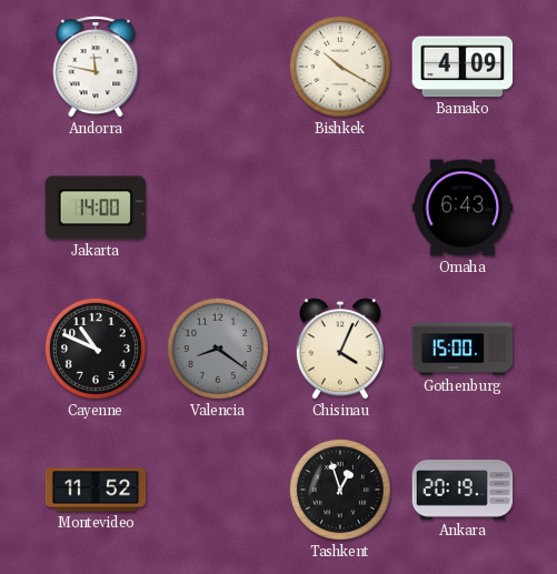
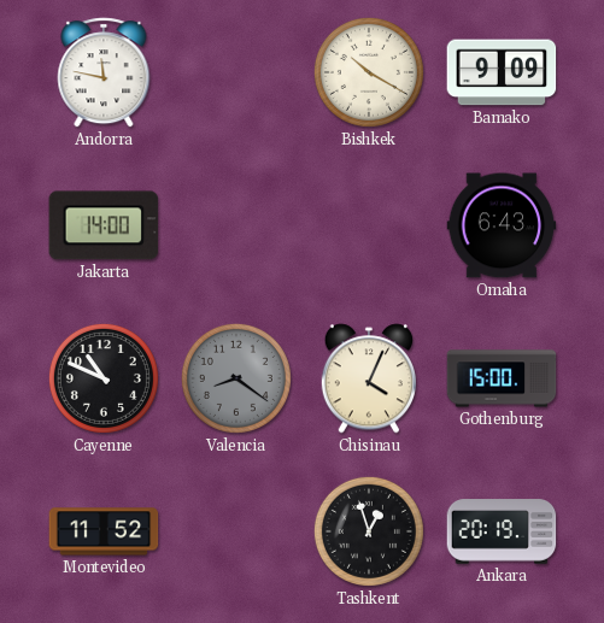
Bamako: 4:09 -> 9:09
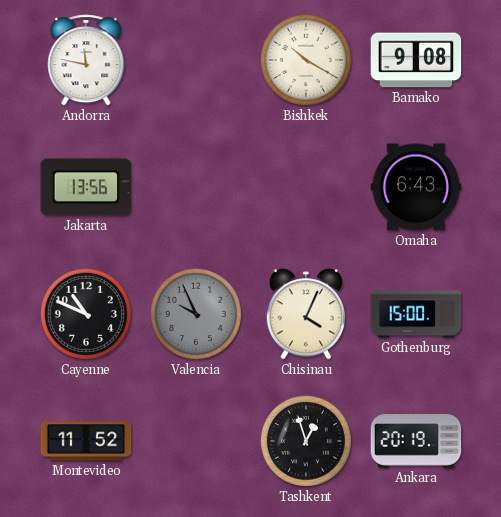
Bamako: 9:09 -> 9:08
Jakarta: 14:00 -> 13:56
Valencia: 8:21 -> 9:56
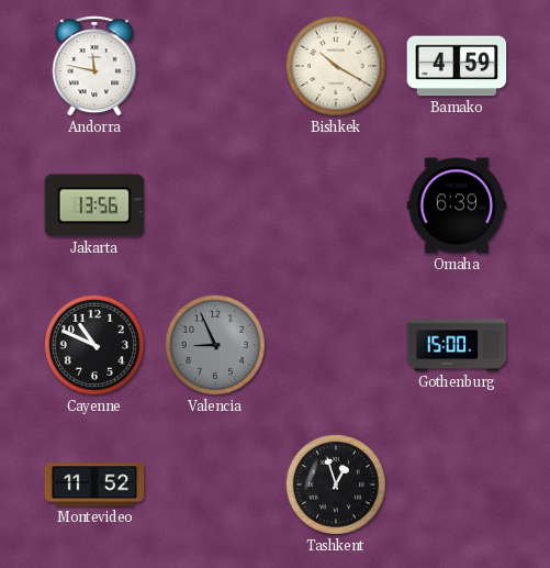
Bamako: 9:08 -> 4:59
Omaha: 6:43 -> 6:39
Valencia: 9:56 -> 8:56
Chisinau: 4:04 -> none
Ankara: 20:19 -> none
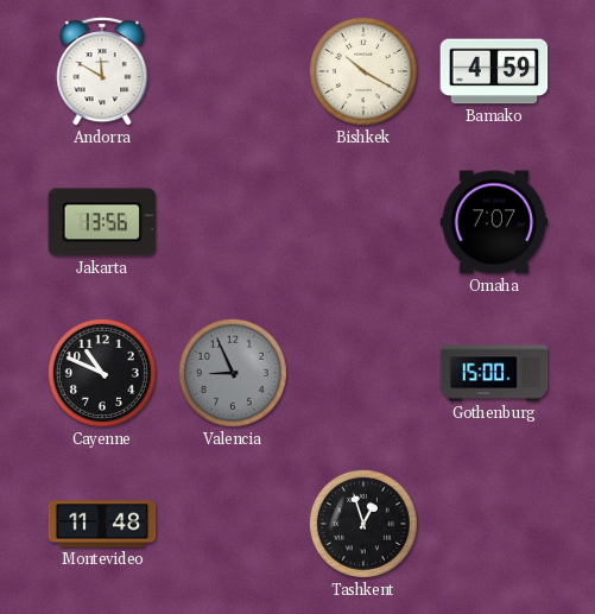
Andorra: 11:47 -> 11:50
Omaha: 6:39 -> 7:07
Montevideo: 11:52 -> 11:48
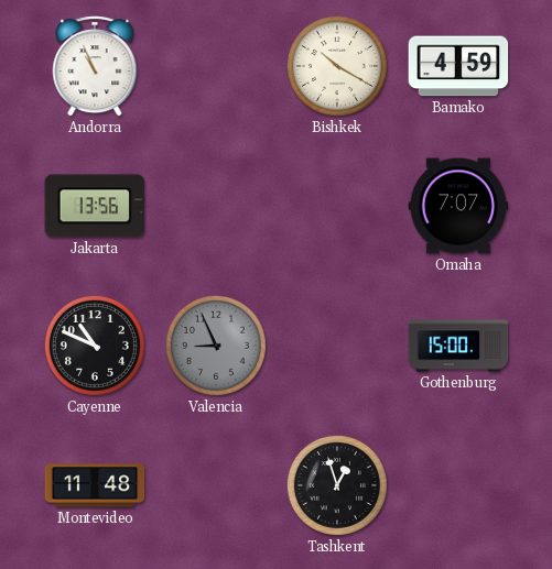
Andorra: 11:50 -> 10:56
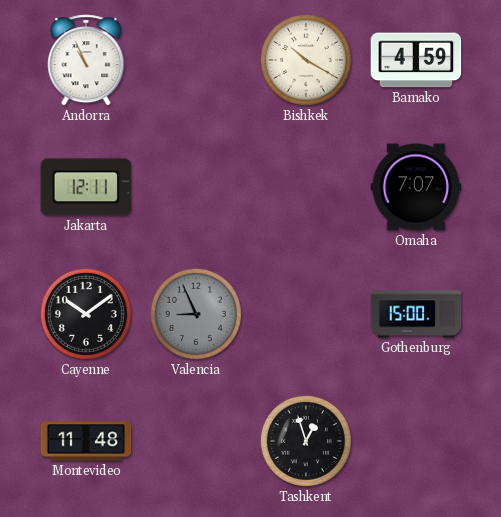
Jakarta: 13:56 -> 12:11
Cayenne: 10:49 -> 10:09
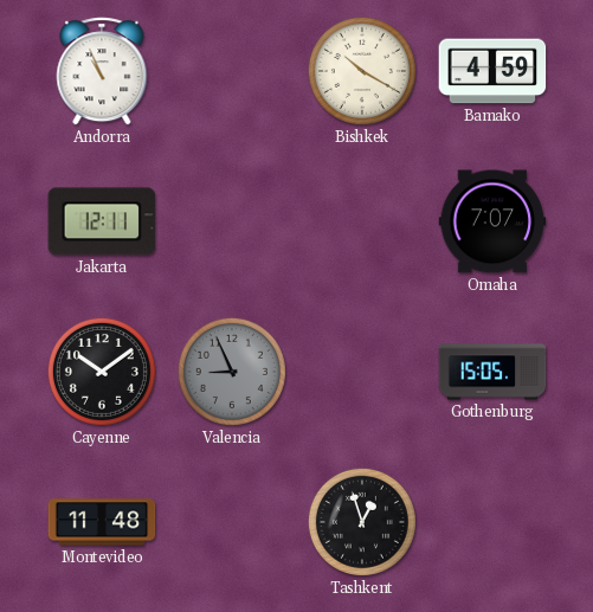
Gothenburg: 15:00 -> 15:05
